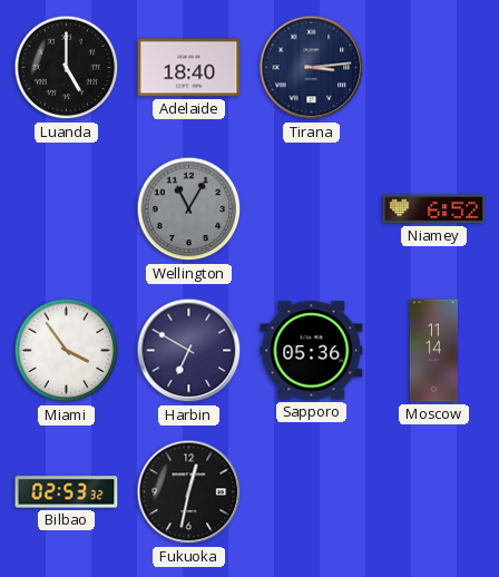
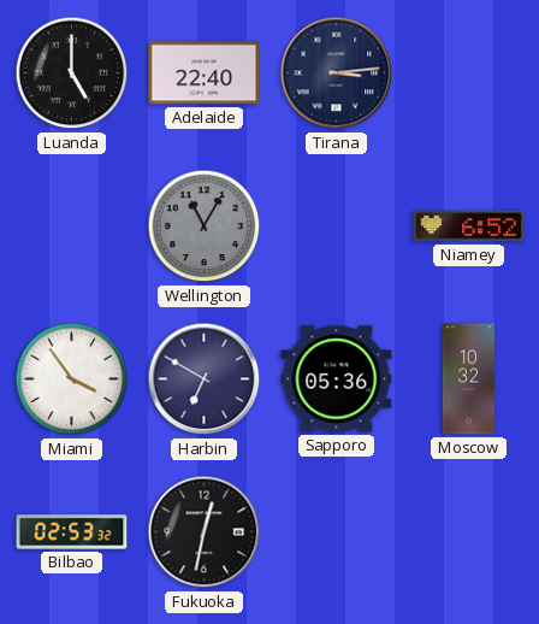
Adelaide: 18:40 -> 22:40
Moscow: 11:14 -> 10:32
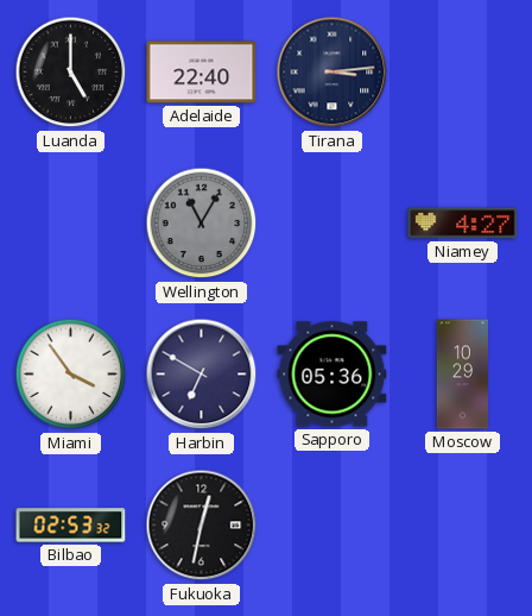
Niamey: 6:52 -> 4:27
Moscow: 10:32 -> 10:29
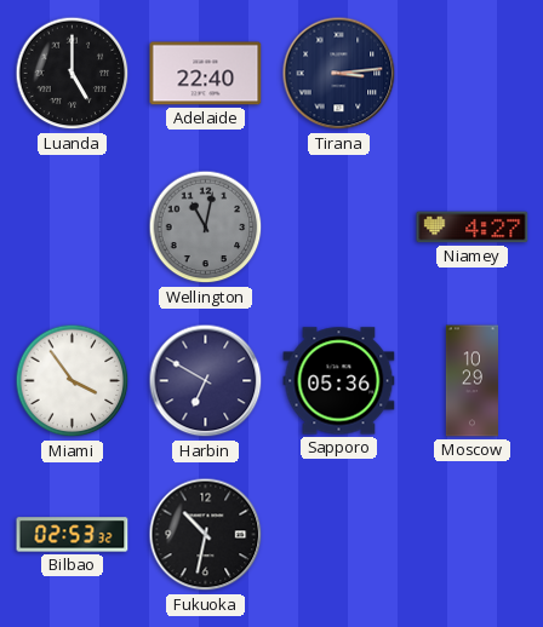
Wellington: 11:05 -> 11:02
Fukuoka: 12:32 -> 10:32
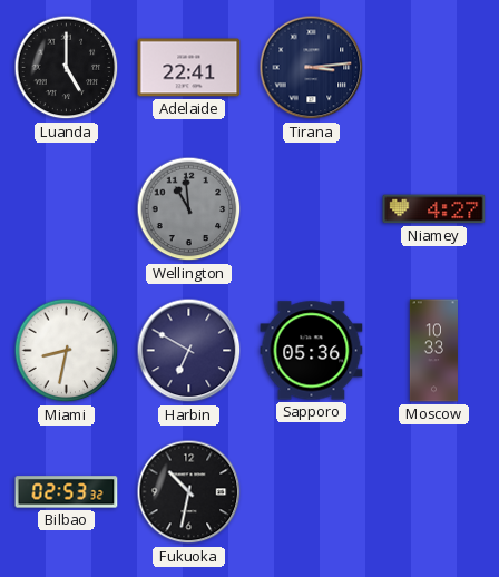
Adelaide: 22:40 -> 22:41
Wellington: 11:02 -> 10:59
Miami: 3:54 -> 8:32
Moscow: 10:29 -> 10:33
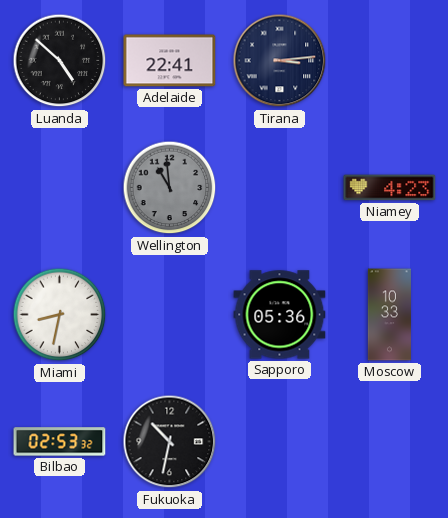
Luanda: 5:00 -> 4:52
Niamey: 4:27 -> 4:23
Harbin: 6:50 -> none
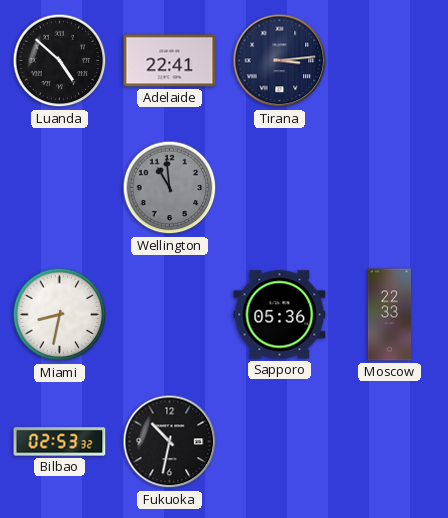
Niamey: 4:23 -> none
Moscow: 10:33 -> 22:33
